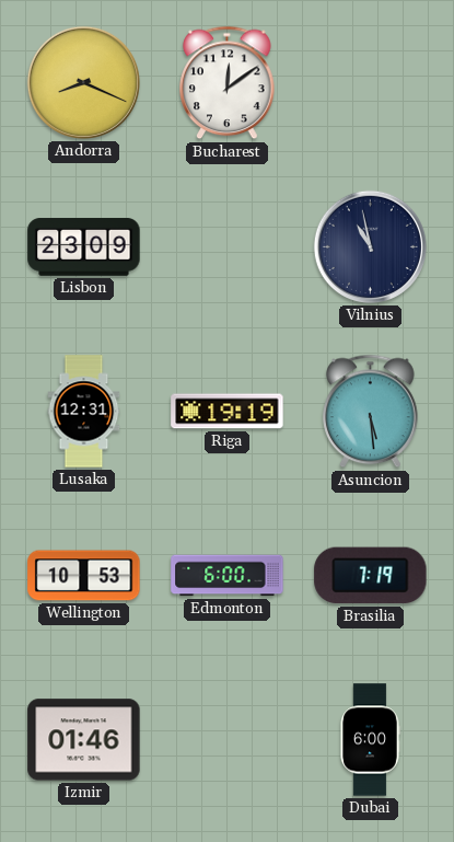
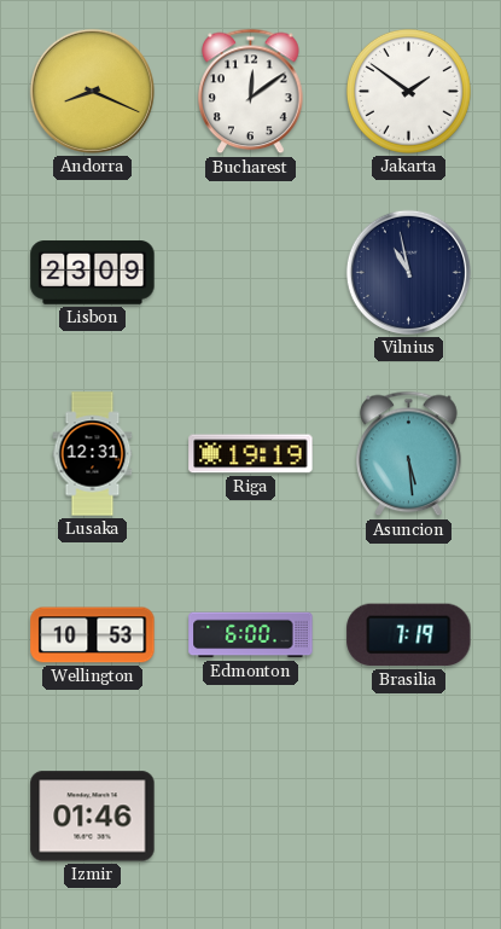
Jakarta: none -> 1:51
Dubai: 6:00 -> none
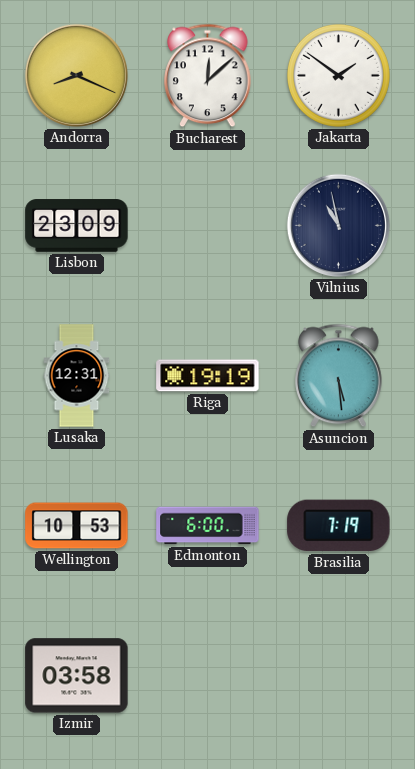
Bucharest: 12:09 -> 12:08
Izmir: 01:46 -> 03:58
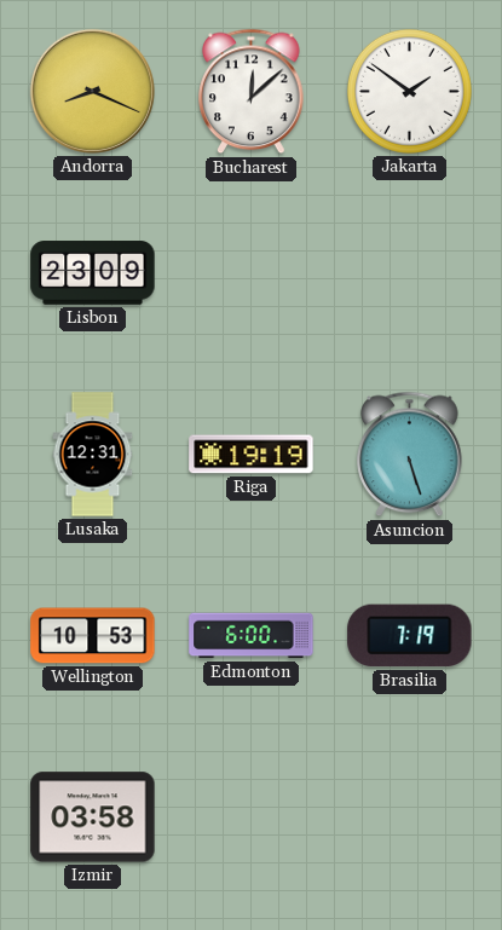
Vilnius: 10:58 -> none
Asuncion: 5:29 -> 5:27
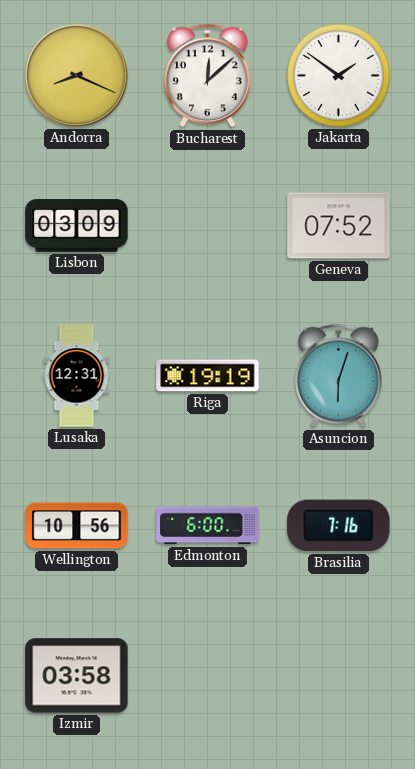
Lisbon: 23:09 -> 03:09
Geneva: none -> 07:52
Asuncion: 5:27 -> 6:03
Wellington: 10:53 -> 10:56
Brasilia: 7:19 -> 7:16
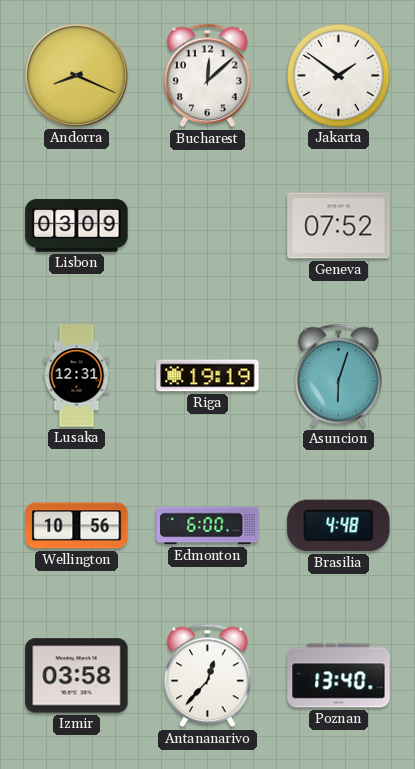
Brasilia: 7:16 -> 4:48
Antananarivo: none -> 12:37
Poznan: none -> 13:40
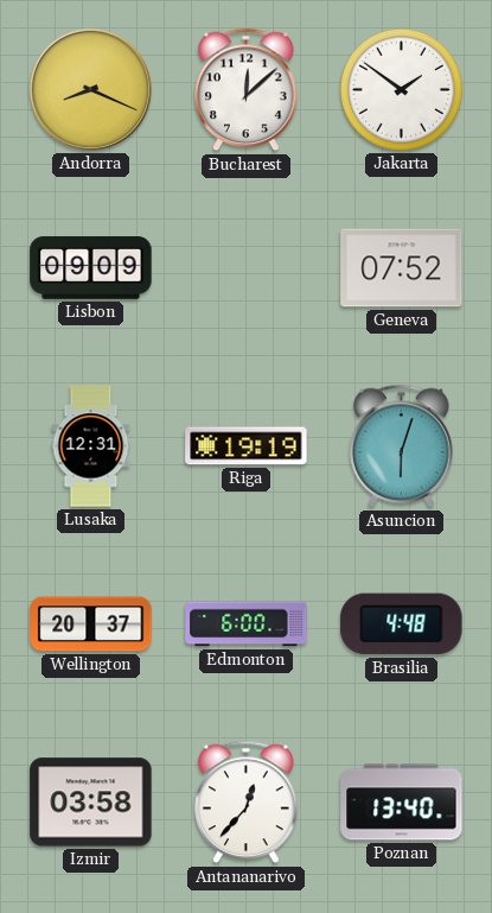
Lisbon: 03:09 -> 09:09
Wellington: 10:56 -> 20:37
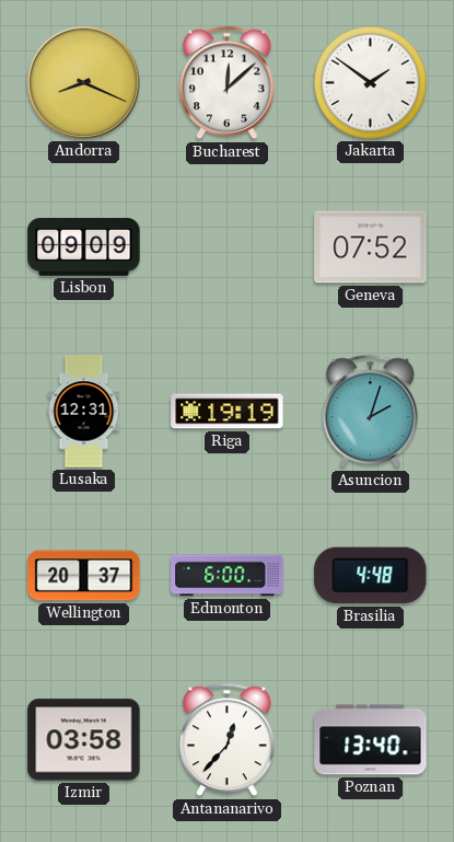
Asuncion: 6:03 -> 2:03
